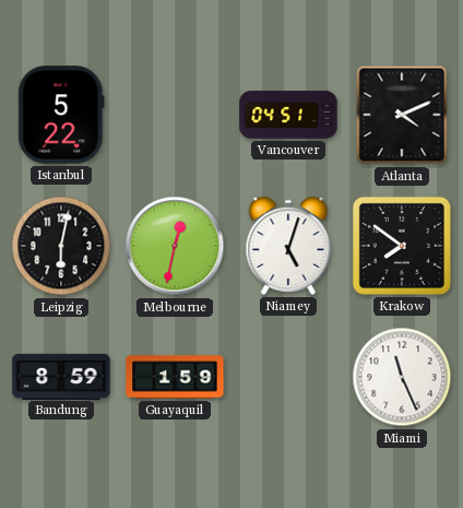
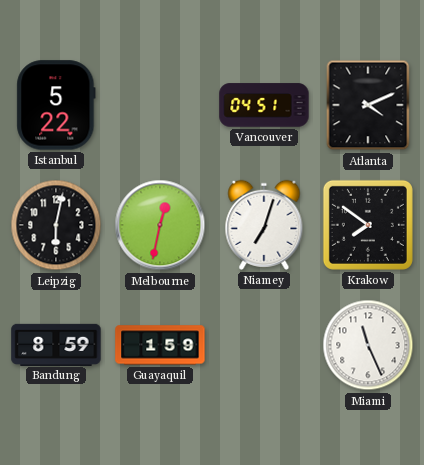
Niamey: 5:03 -> 7:03
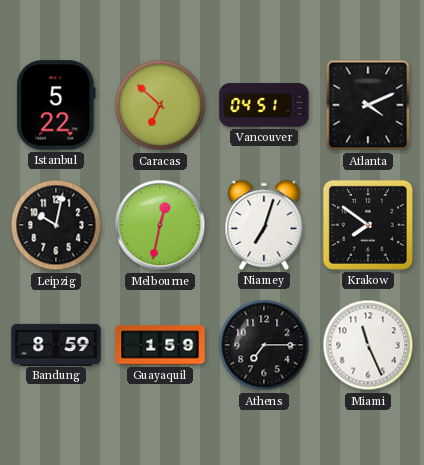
Caracas: none -> 6:52
Leipzig: 6:02 -> 10:02
Athens: none -> 7:15
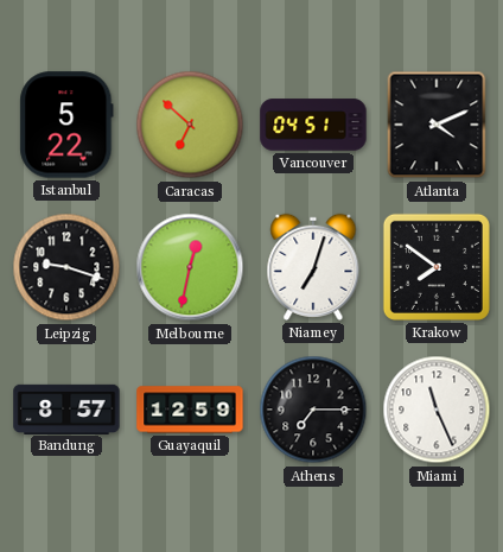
Leipzig: 10:02 -> 9:18
Bandung: 8:59 -> 8:57
Guayaquil: 1:59 -> 12:59
